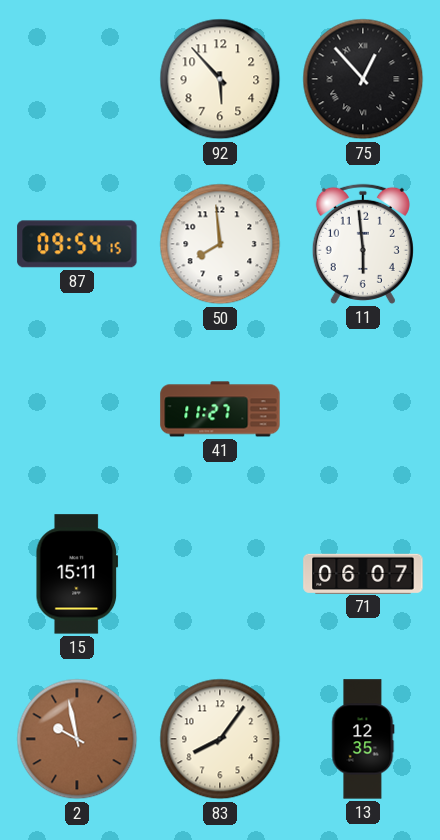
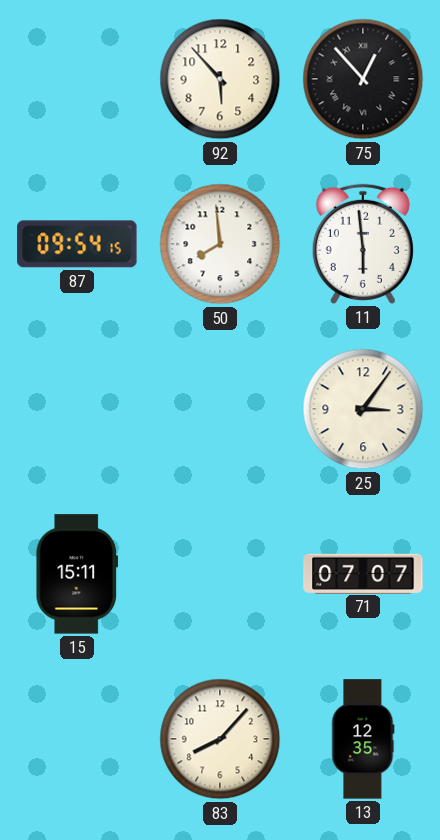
41: 11:27 -> none
25: none -> 3:06
71: 06:07 -> 07:07
2: 9:58 -> none
83: 8:06 -> 8:07
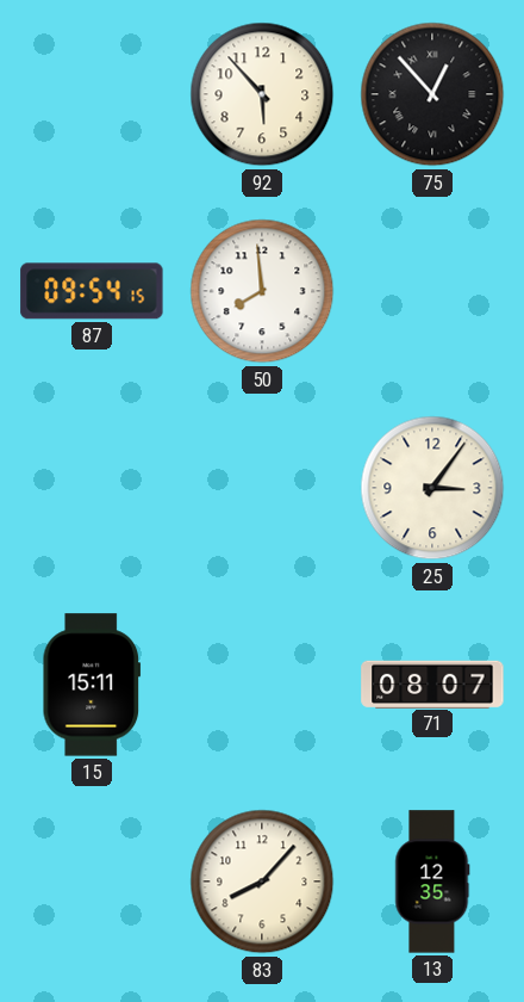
11: 5:59 -> none
71: 07:07 -> 08:07
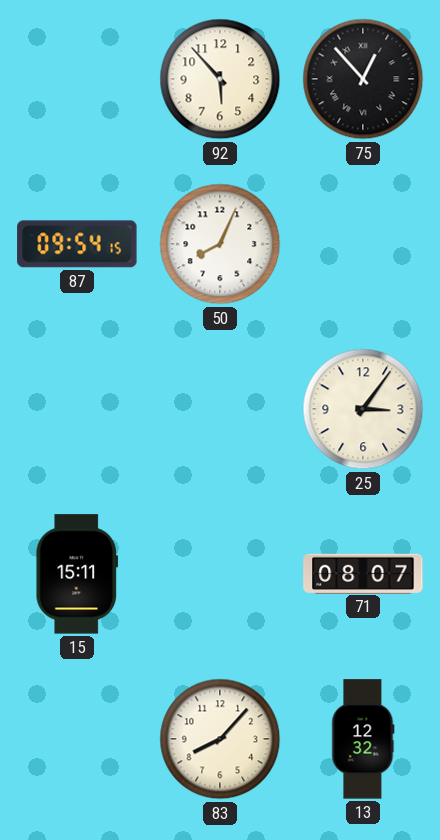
50: 7:59 -> 8:04
13: 12:35 -> 12:32
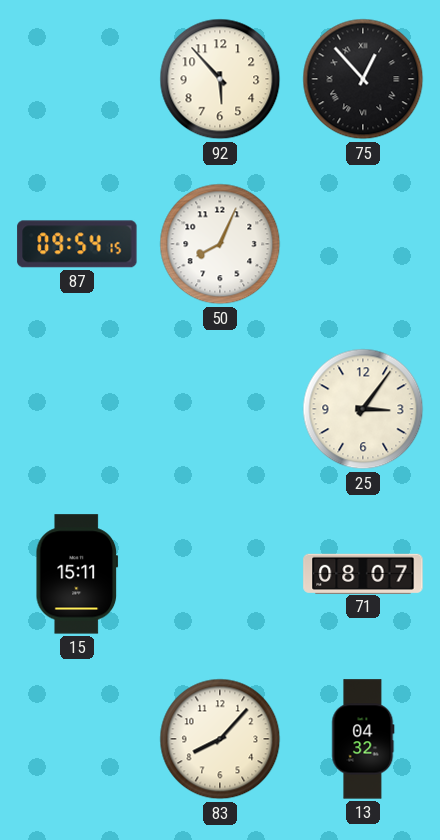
13: 12:32 -> 04:32
